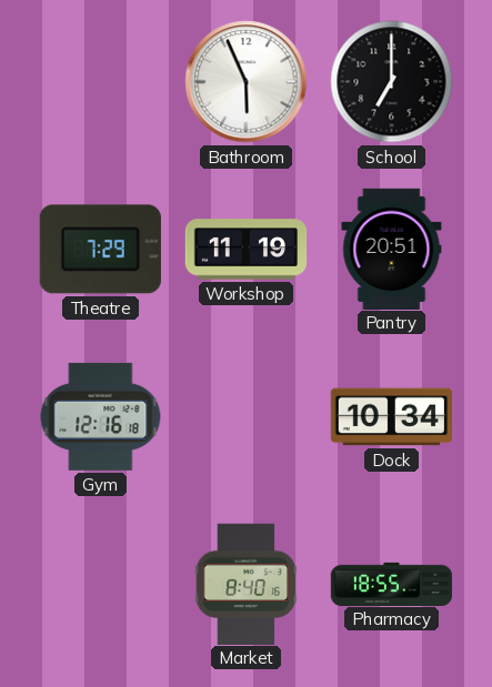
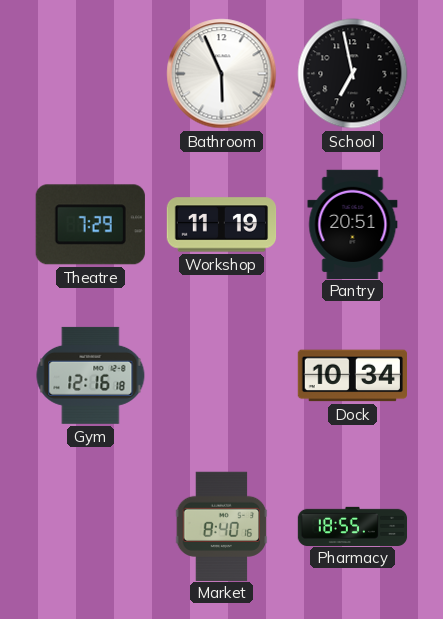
School: 7:00 -> 6:58
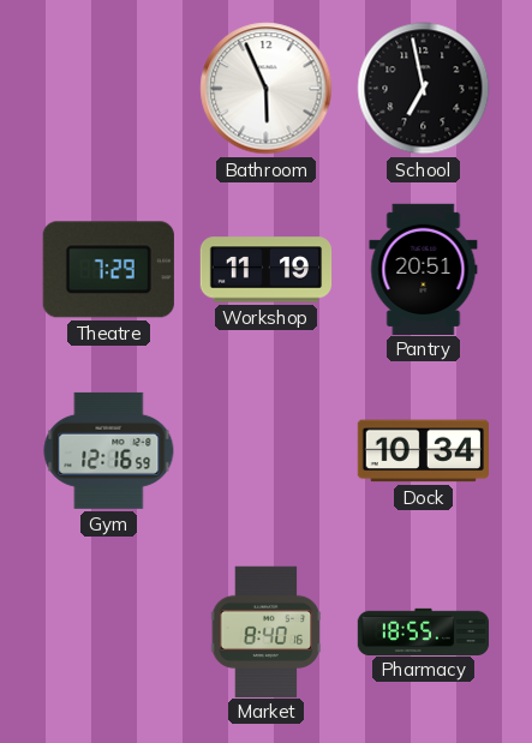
Gym: 12:16:18 -> 12:16:59
